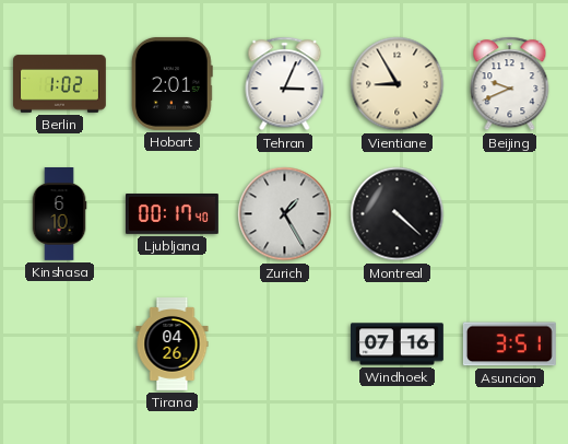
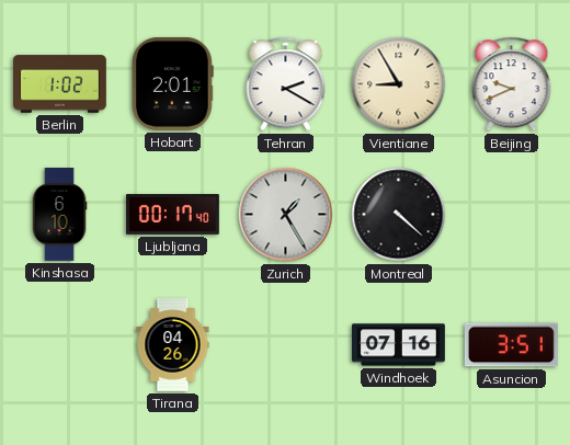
Tehran: 3:04 -> 2:20
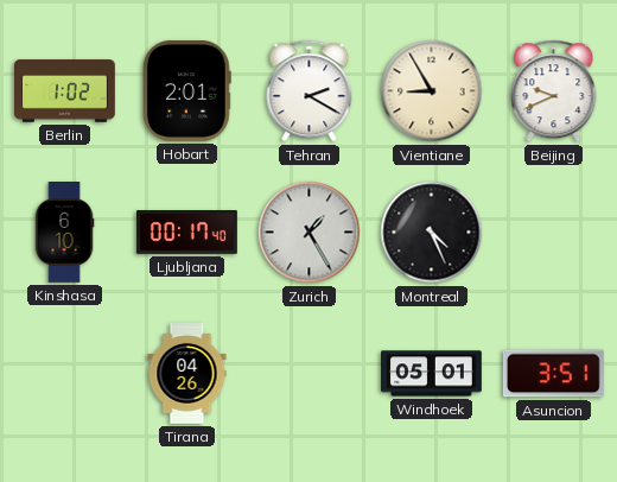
Montreal: 4:22 -> 4:26
Windhoek: 07:16 -> 05:01
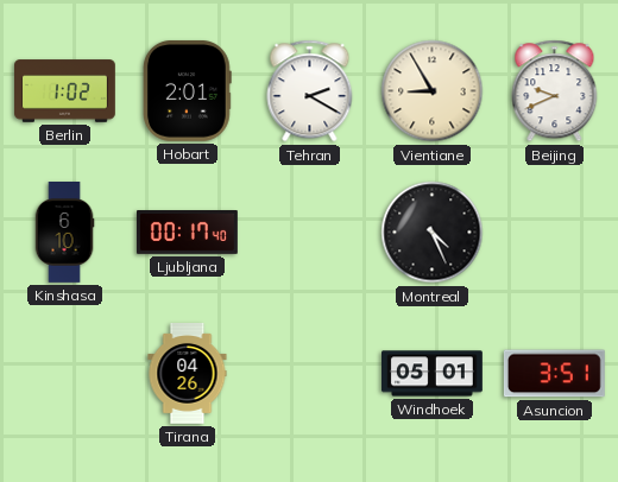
Zurich: 1:25 -> none
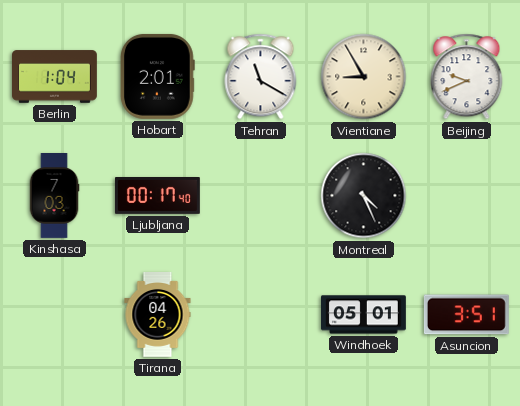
Berlin: 1:02 -> 1:04
Tehran: 2:20 -> 11:20
Kinshasa: 6:10 -> 7:03
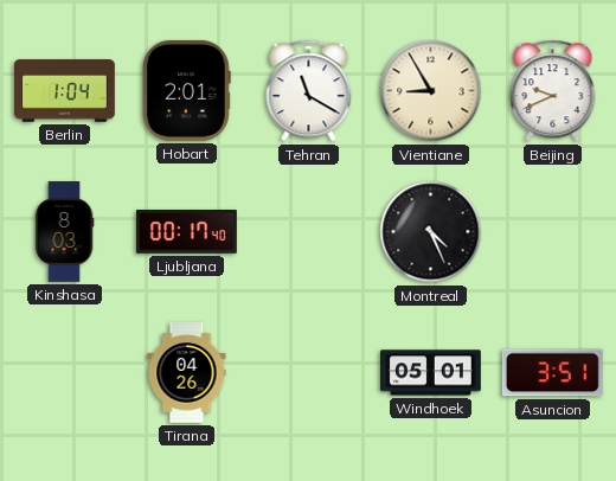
Kinshasa: 7:03 -> 8:03
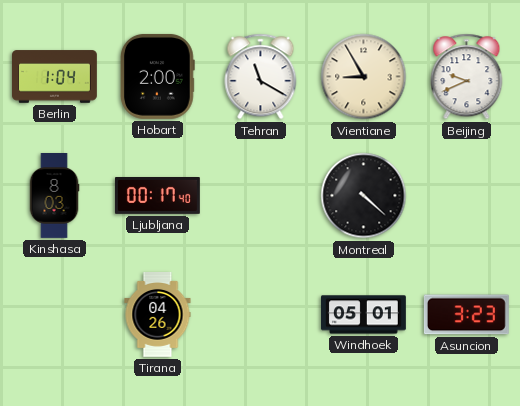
Hobart: 2:01 -> 2:00
Montreal: 4:26 -> 4:22
Asuncion: 3:51 -> 3:23
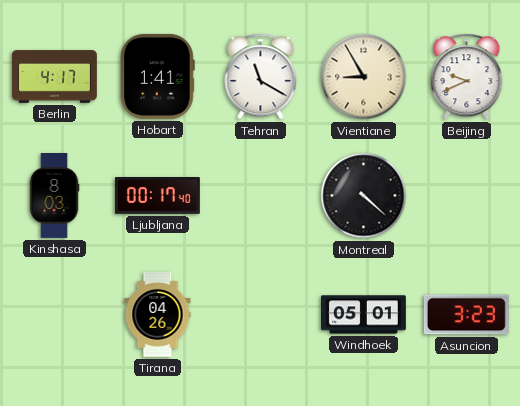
Berlin: 1:04 -> 4:17
Hobart: 2:00 -> 1:41
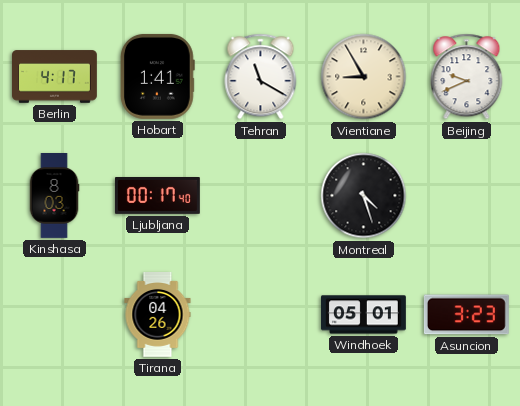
Montreal: 4:22 -> 4:27
